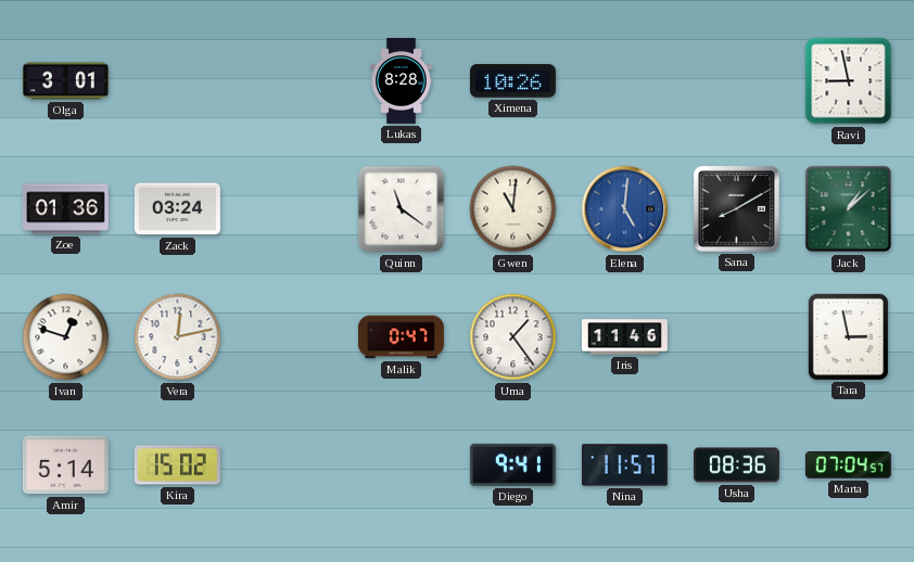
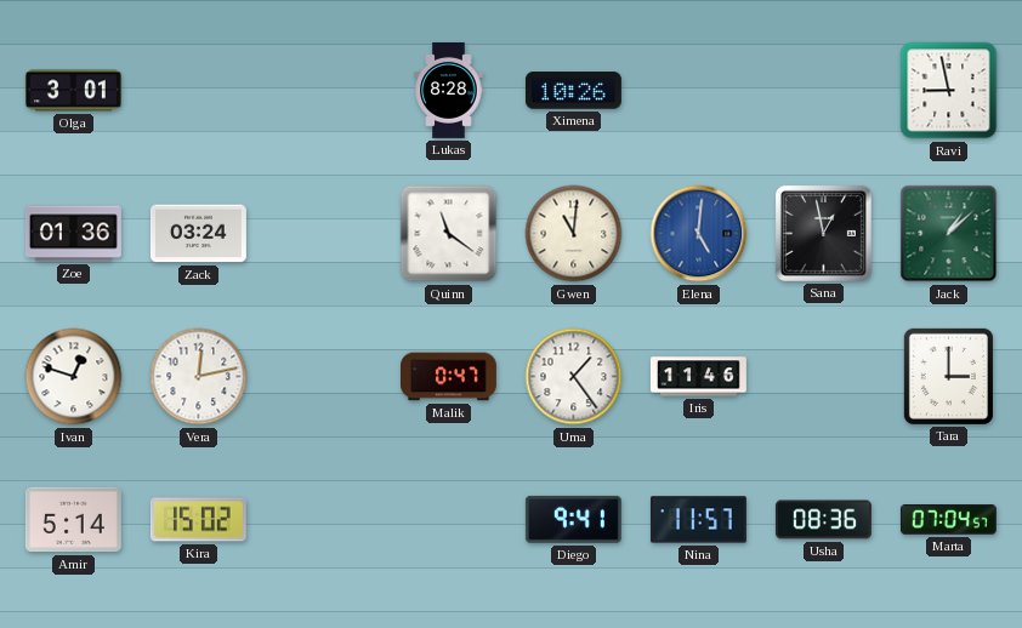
Sana: 8:10 -> 12:58
Tara: 2:58 -> 3:00
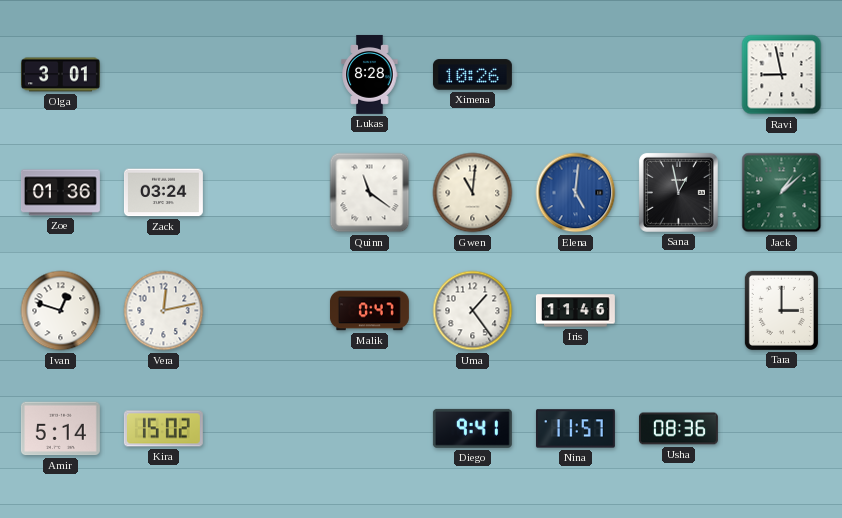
Marta: 07:04 -> none
